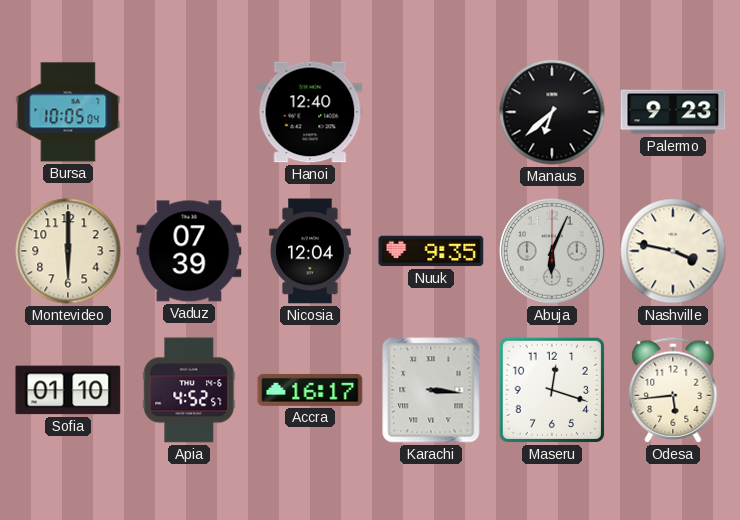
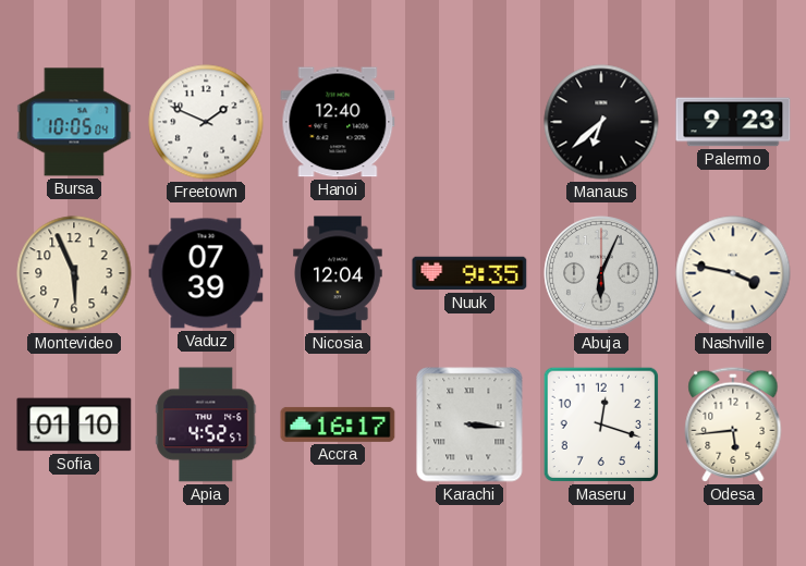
Freetown: none -> 1:49
Montevideo: 6:00 -> 5:56
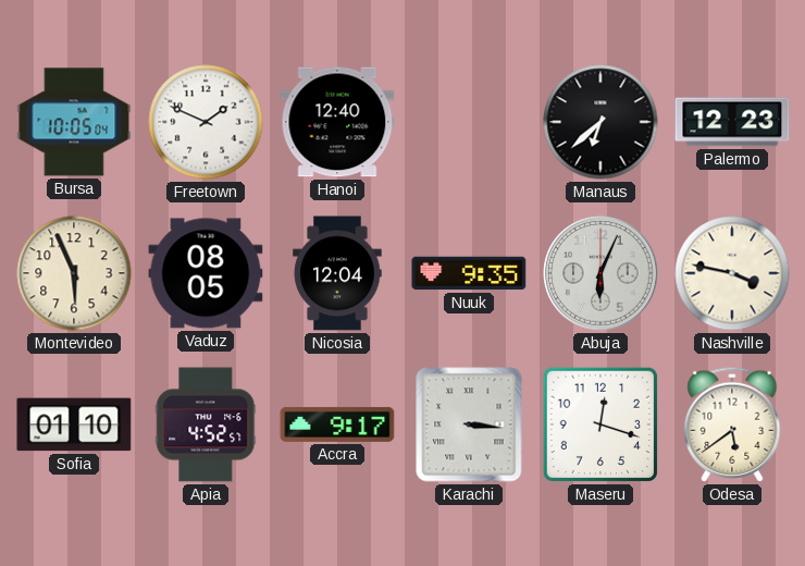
Palermo: 9:23 -> 12:23
Vaduz: 07:39 -> 08:05
Accra: 16:17 -> 9:17
Odesa: 5:44 -> 5:39
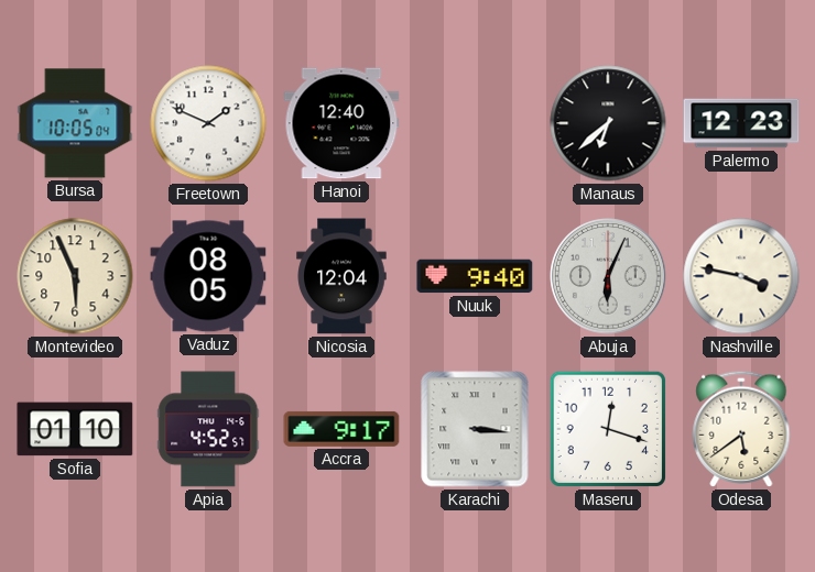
Nuuk: 9:35 -> 9:40
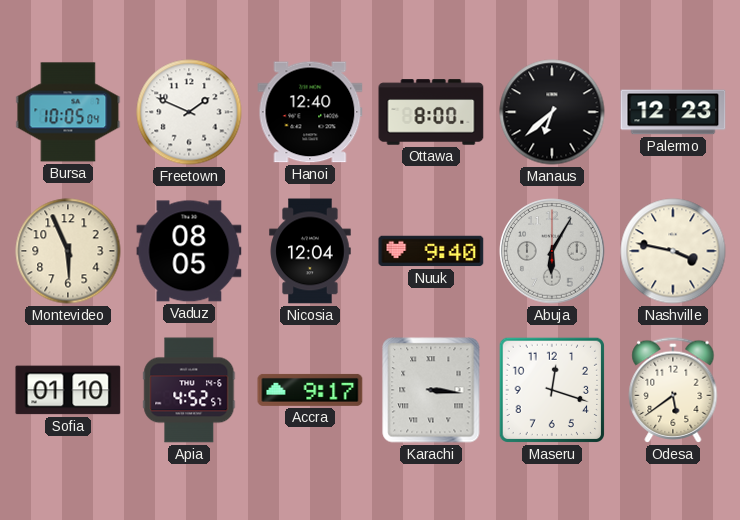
Ottawa: none -> 8:00
Abuja: 6:04 -> 6:05
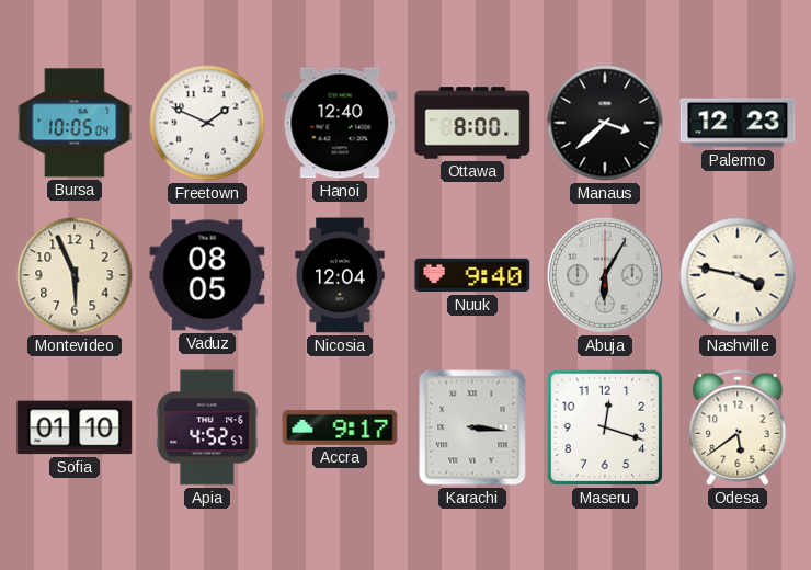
Manaus: 6:38 -> 3:38
